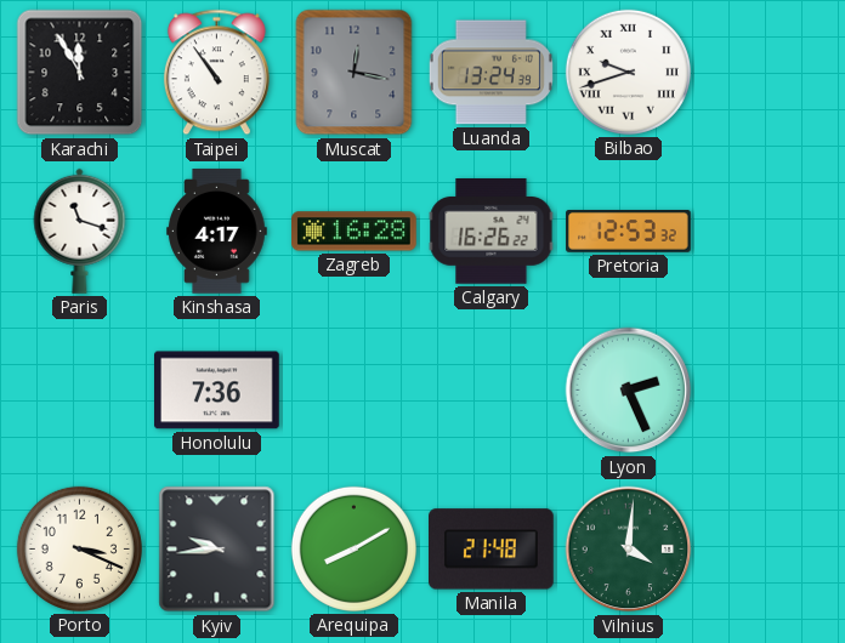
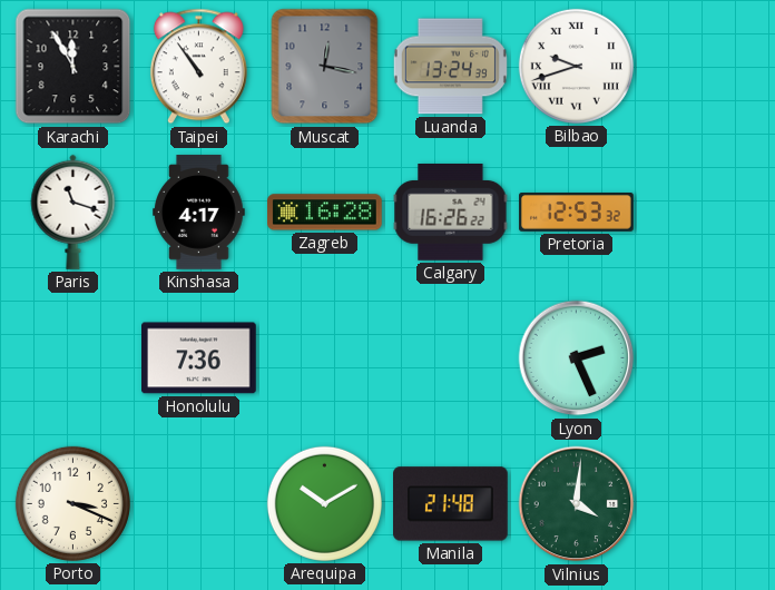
Kyiv: 9:44 -> none
Arequipa: 8:10 -> 10:10
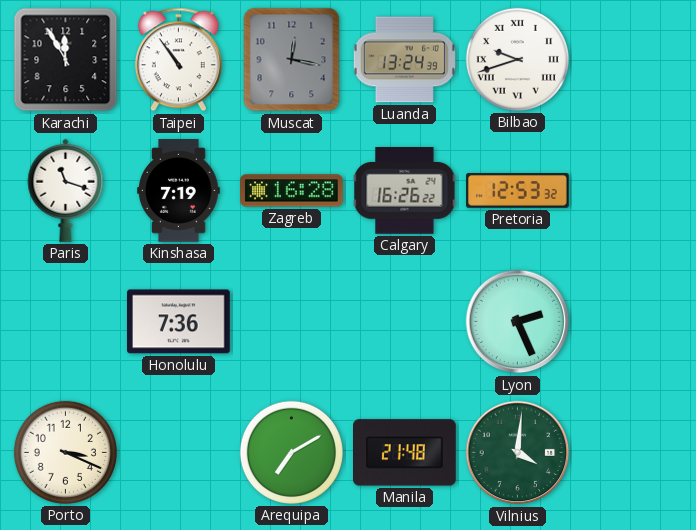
Kinshasa: 4:17 -> 7:19
Arequipa: 10:10 -> 7:10
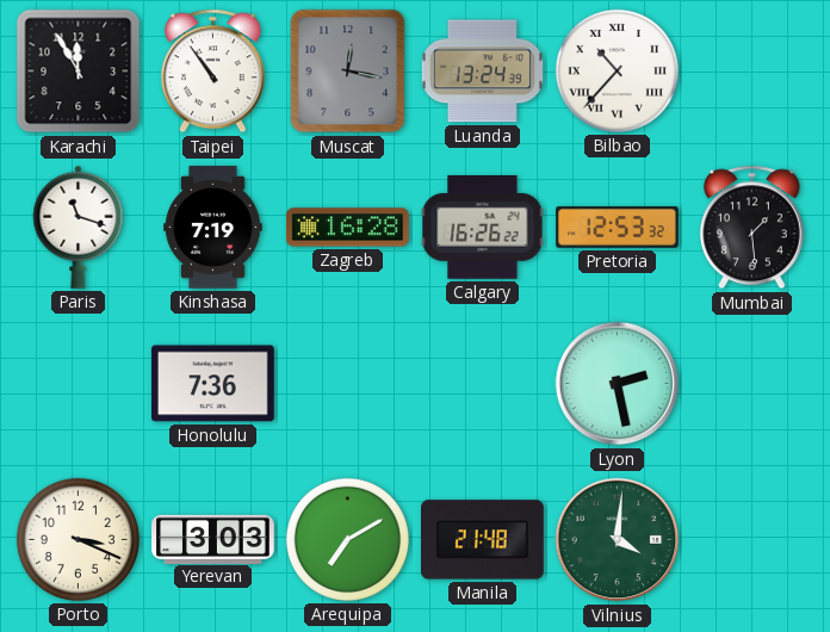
Bilbao: 9:42 -> 10:37
Mumbai: none -> 1:29
Lyon: 2:26 -> 2:28
Yerevan: none -> 3:03
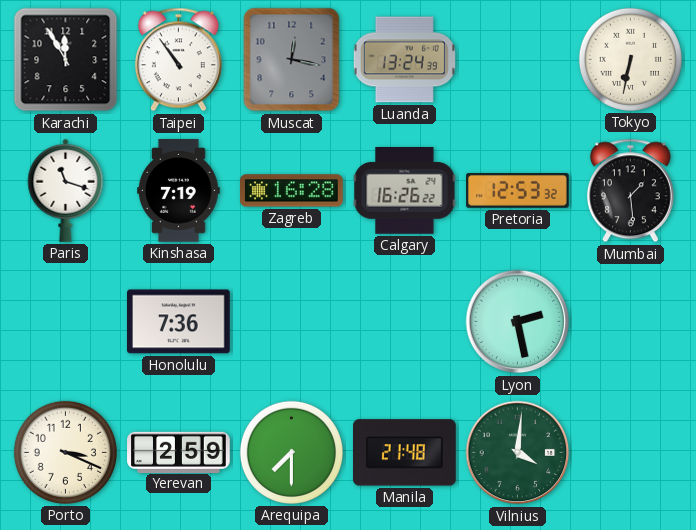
Bilbao: 10:37 -> none
Tokyo: none -> 6:32
Yerevan: 3:03 -> 2:59
Arequipa: 7:10 -> 7:30
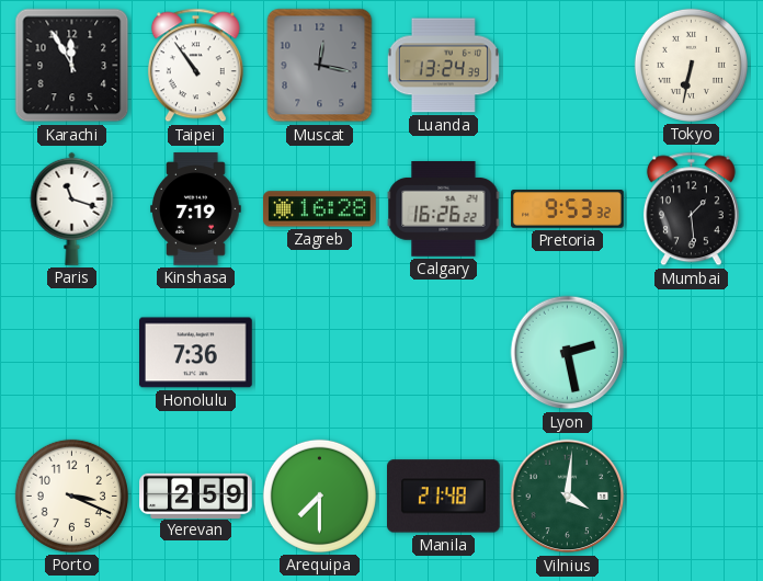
Pretoria: 12:53 -> 9:53
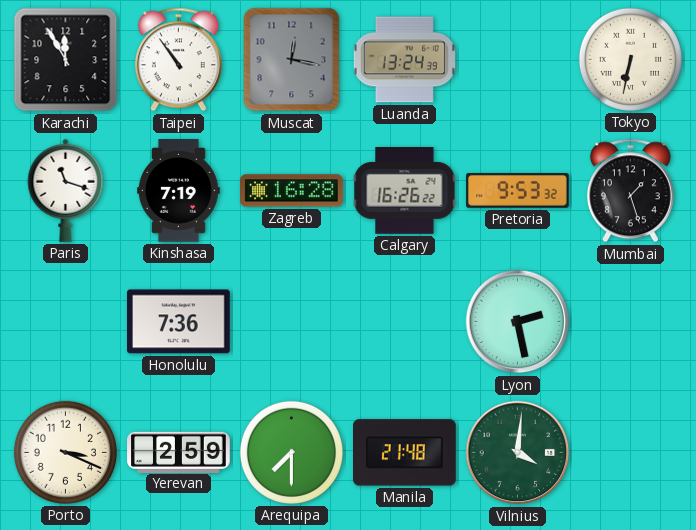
Mumbai: 1:29 -> 1:27
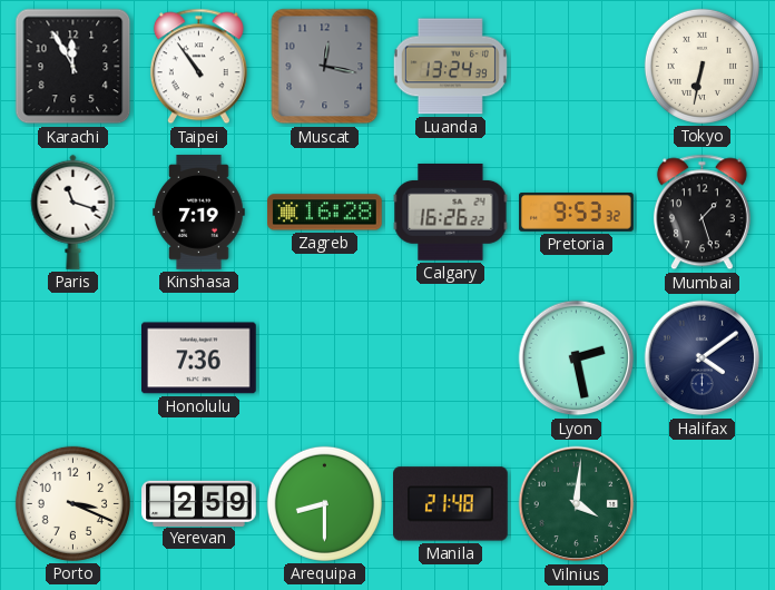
Halifax: none -> 4:09
Arequipa: 7:30 -> 8:30
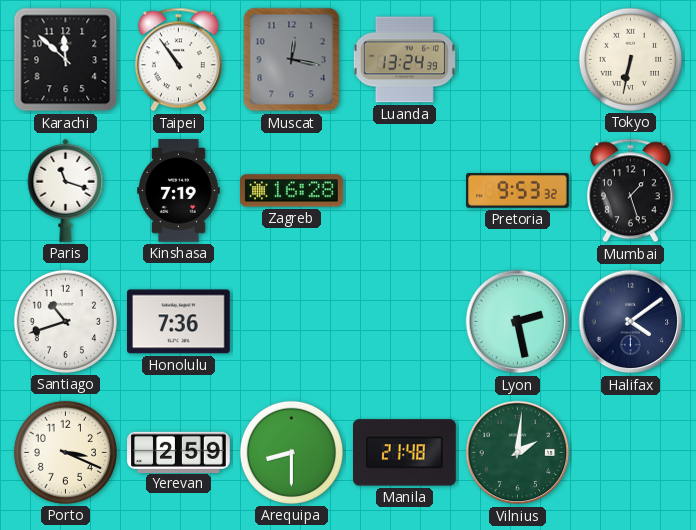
Karachi: 11:55 -> 11:52
Calgary: 16:26 -> none
Santiago: none -> 10:42
Vilnius: 4:01 -> 2:01
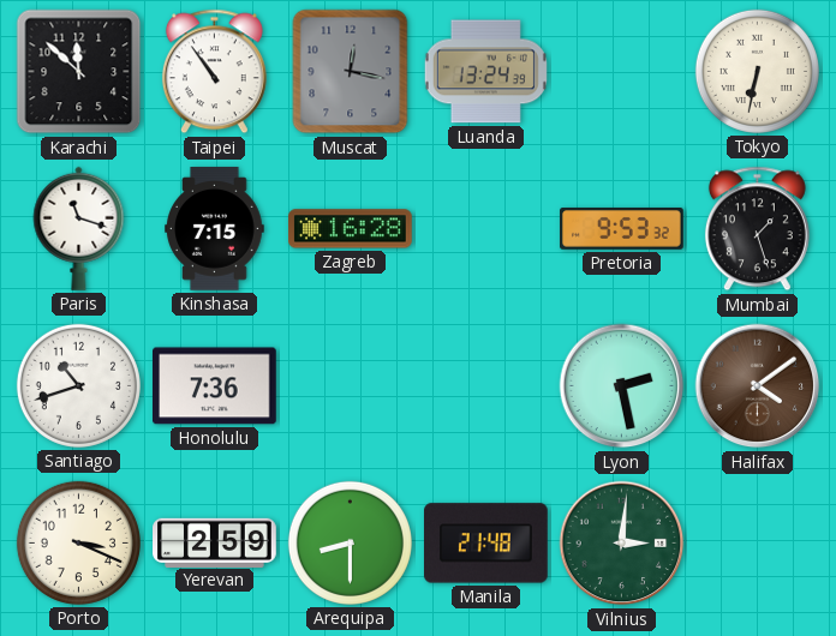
Kinshasa: 7:19 -> 7:15
Halifax dial: navy -> brown
Vilnius: 2:01 -> 3:01
